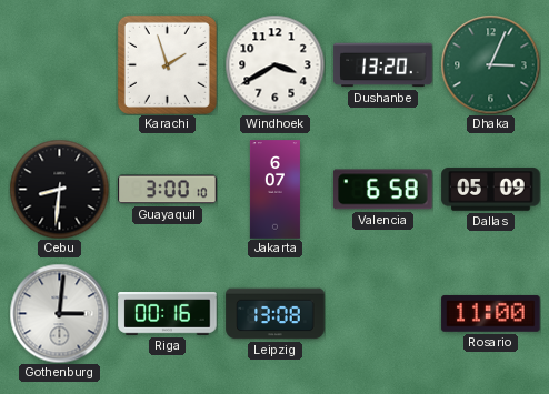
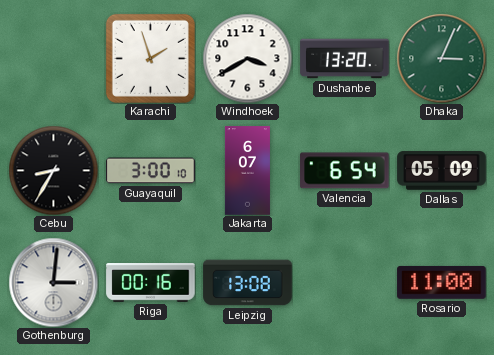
Cebu: 8:31 -> 8:35
Valencia: 6:58 -> 6:54
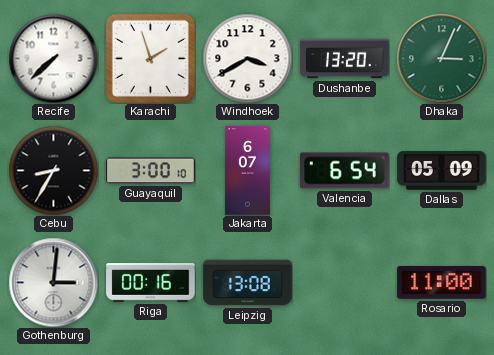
Recife: none -> 7:38
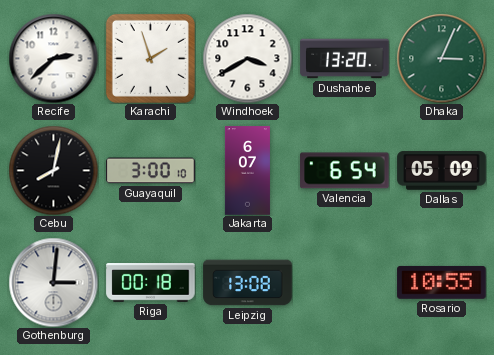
Recife: 7:38 -> 2:38
Cebu: 8:35 -> 8:02
Riga: 00:16 -> 00:18
Rosario: 11:00 -> 10:55
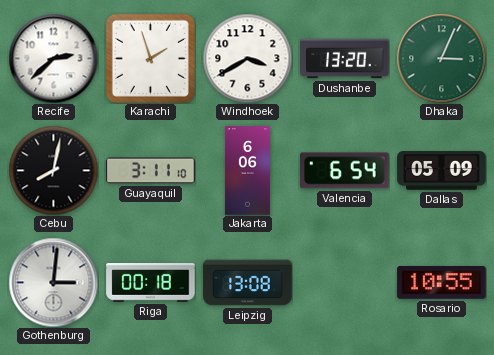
Guayaquil: 3:00 -> 3:11
Jakarta: 6:07 -> 6:06
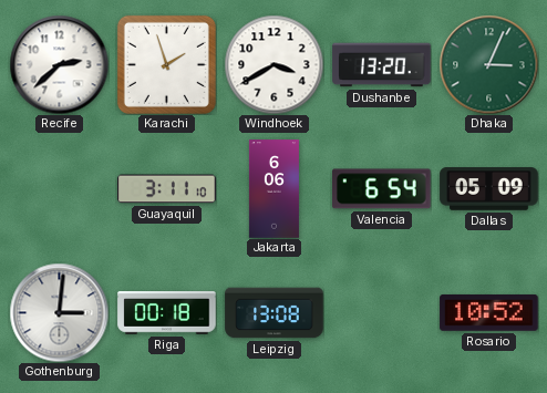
Cebu: 8:02 -> none
Rosario: 10:55 -> 10:52
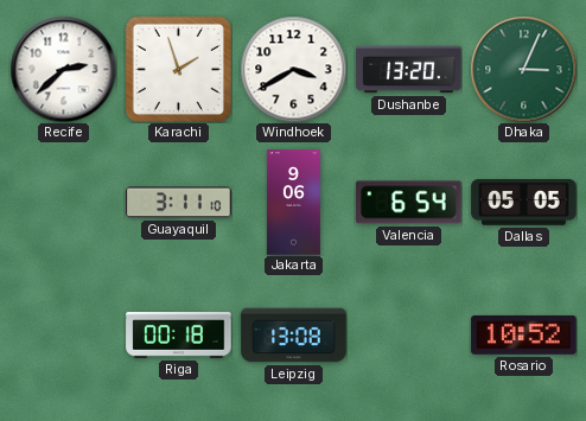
Jakarta: 6:06 -> 9:06
Dallas: 05:09 -> 05:05
Gothenburg: 3:01 -> none
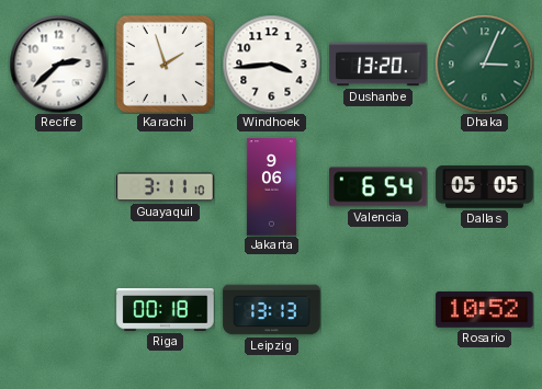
Windhoek: 3:40 -> 3:44
Leipzig: 13:08 -> 13:13
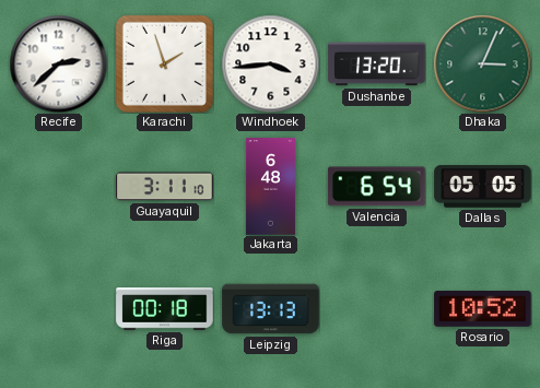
Jakarta: 9:06 -> 6:48
